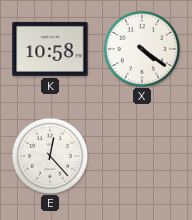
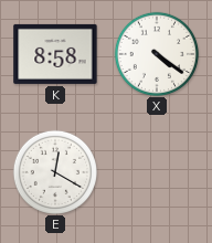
K: 10:58 -> 8:58
E: 12:23 -> 12:20
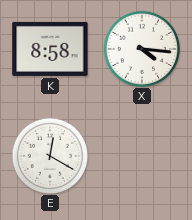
X: 4:21 -> 4:16
